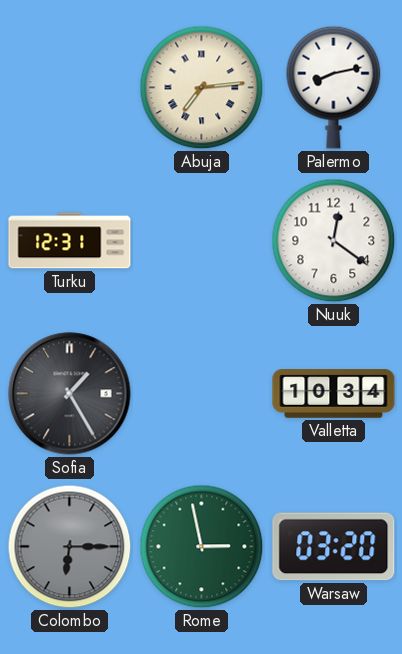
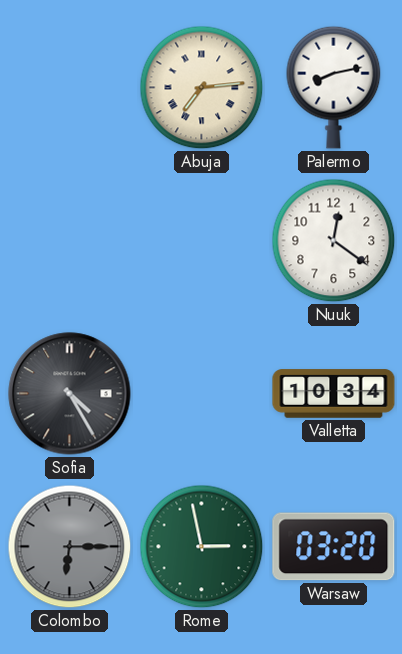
Turku: 12:31 -> none
Sofia: 1:25 -> 4:25
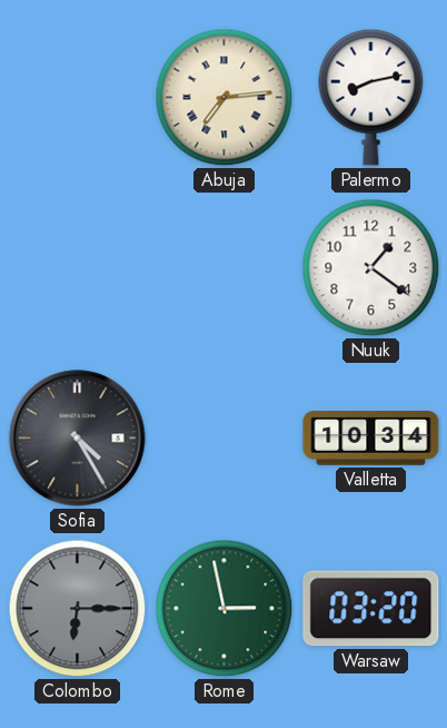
Nuuk: 12:21 -> 1:21
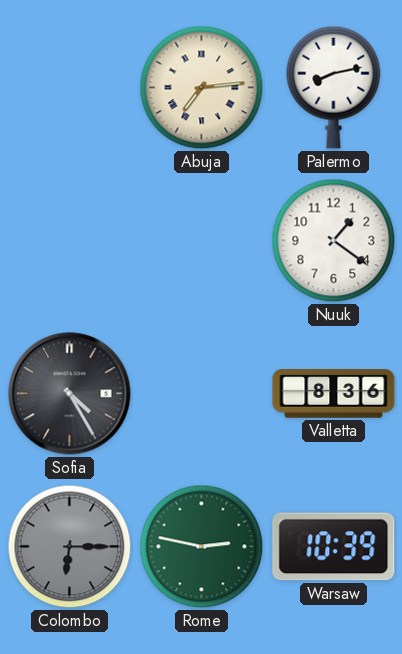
Valletta: 10:34 -> 8:36
Rome: 2:58 -> 2:47
Warsaw: 03:20 -> 10:39
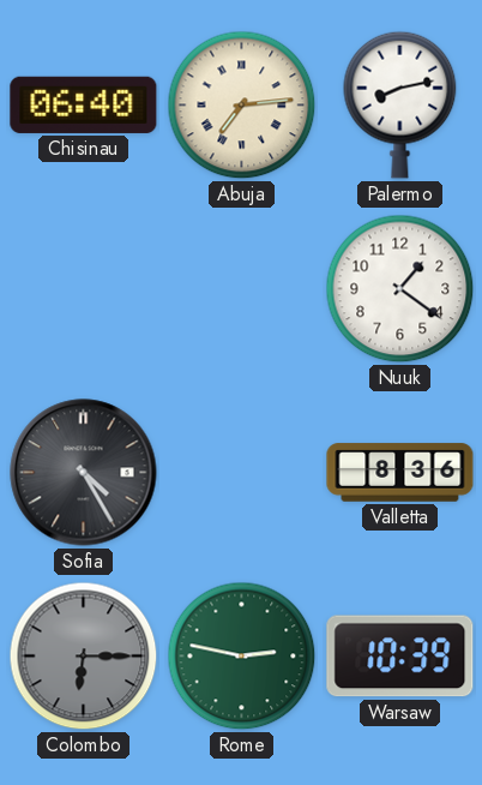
Chisinau: none -> 06:40
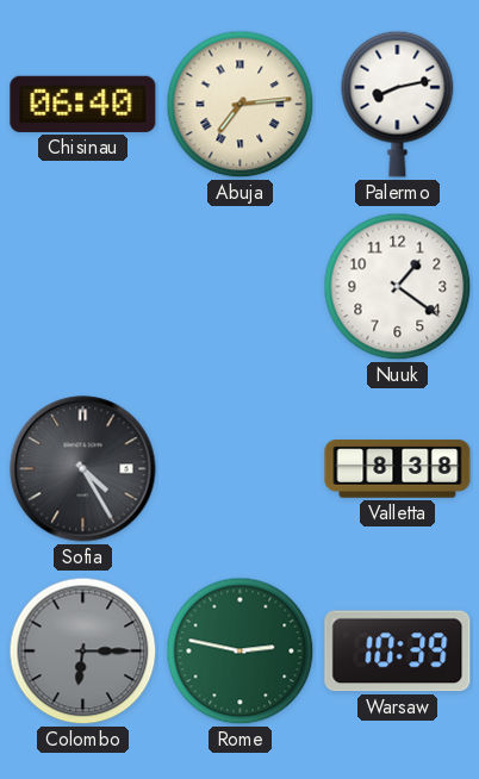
Valletta: 8:36 -> 8:38
